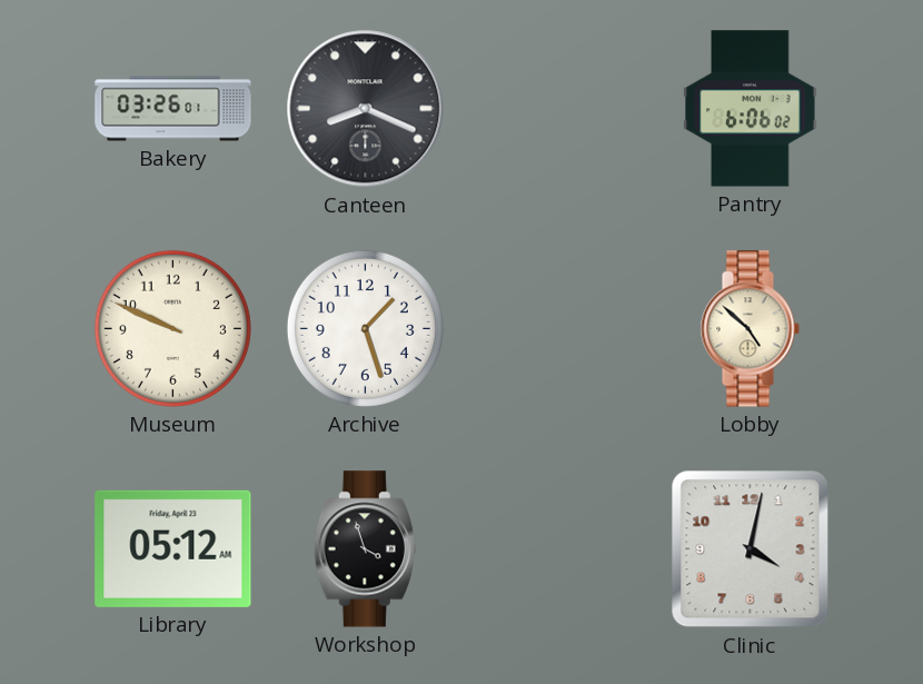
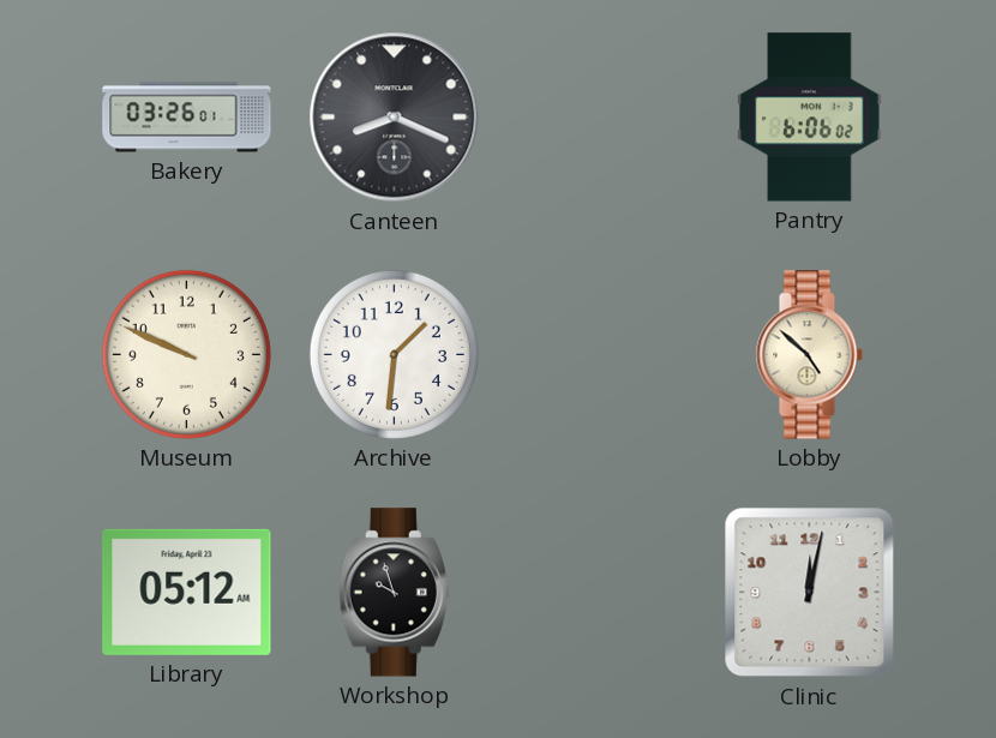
Archive: 1:27 -> 1:31
Workshop: 3:57 -> 9:57
Clinic: 4:02 -> 12:02
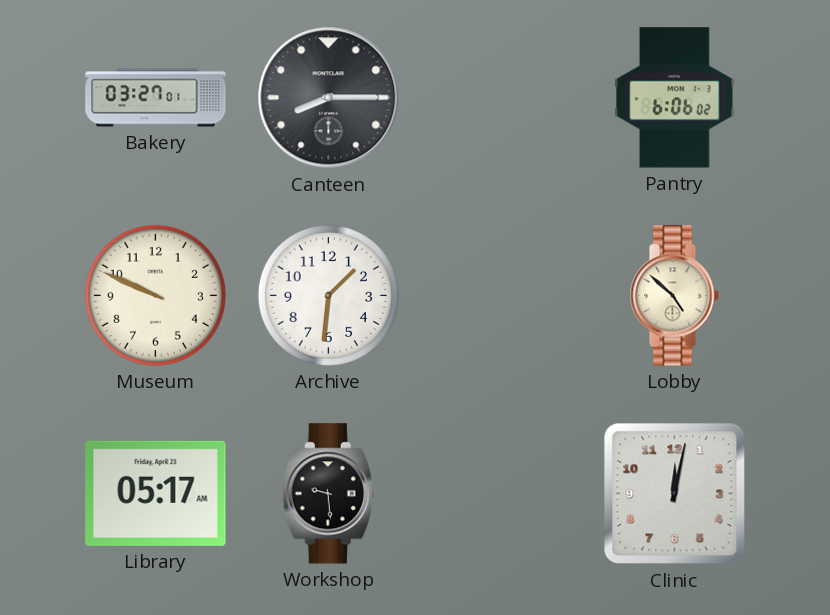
Bakery: 03:26 -> 03:27
Canteen: 8:19 -> 8:15
Library: 05:12 -> 05:17
Workshop: 9:57 -> 9:29
